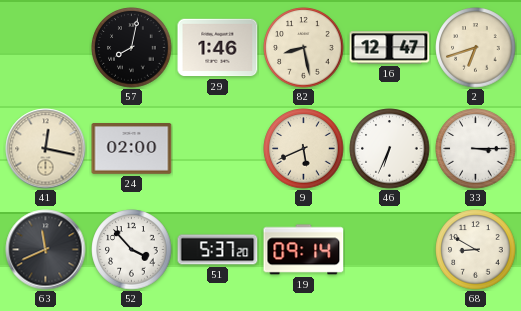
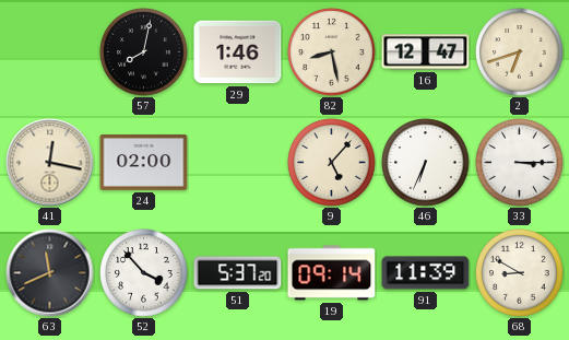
9: 5:41 -> 5:07
91: none -> 11:39
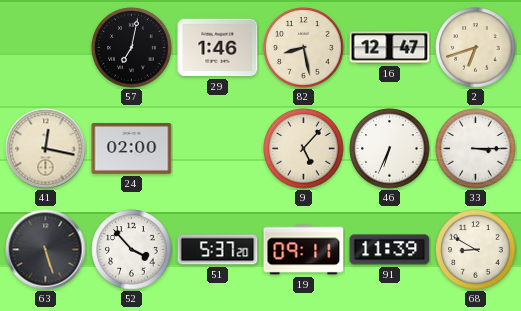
57: 8:02 -> 7:02
63: 11:41 -> 5:27
19: 09:14 -> 09:11
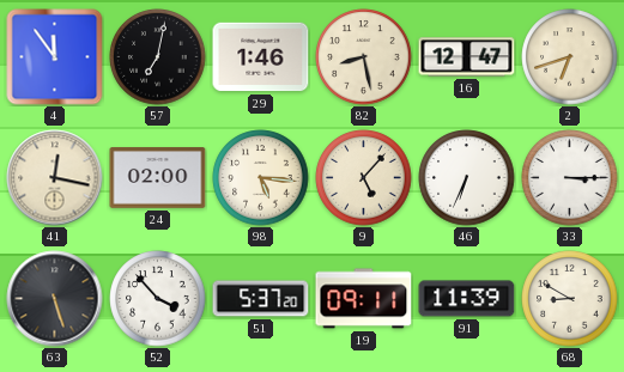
4: none -> 11:54
98: none -> 5:16
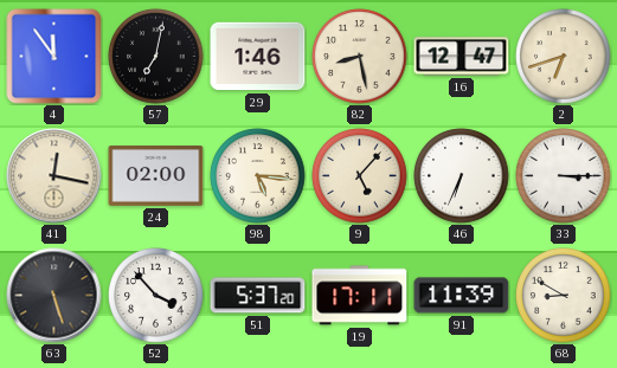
19: 09:11 -> 17:11
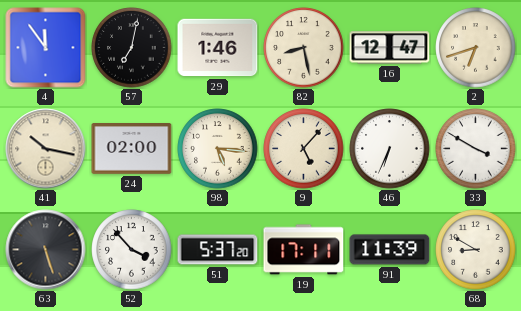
41: 12:17 -> 10:17
33: 3:15 -> 3:50
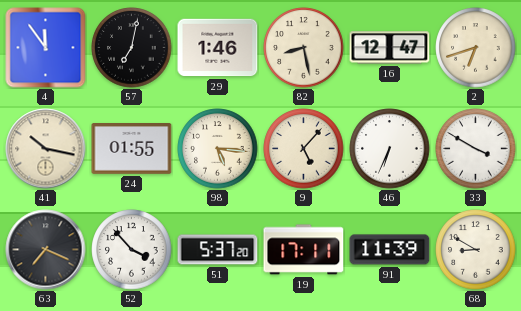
24: 02:00 -> 01:55
63: 5:27 -> 7:19
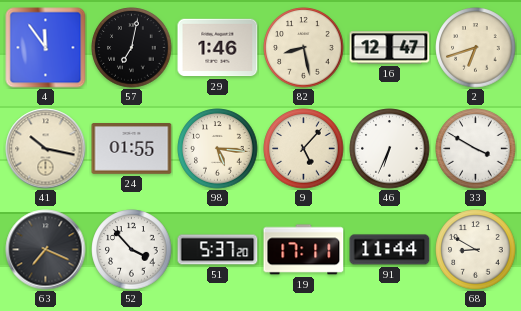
91: 11:39 -> 11:44
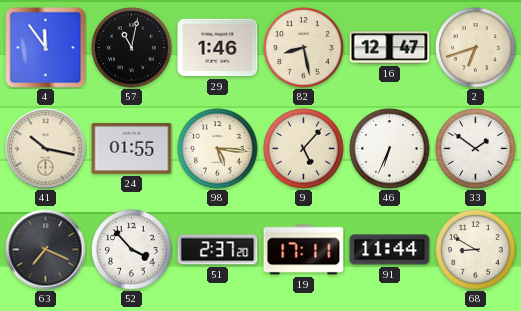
57: 7:02 -> 11:02
33: 3:50 -> 1:51
51: 5:37 -> 2:37
